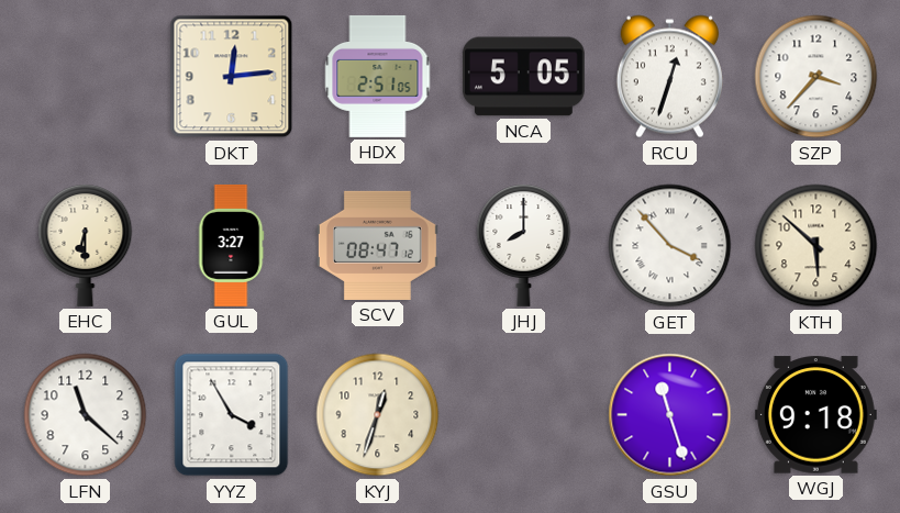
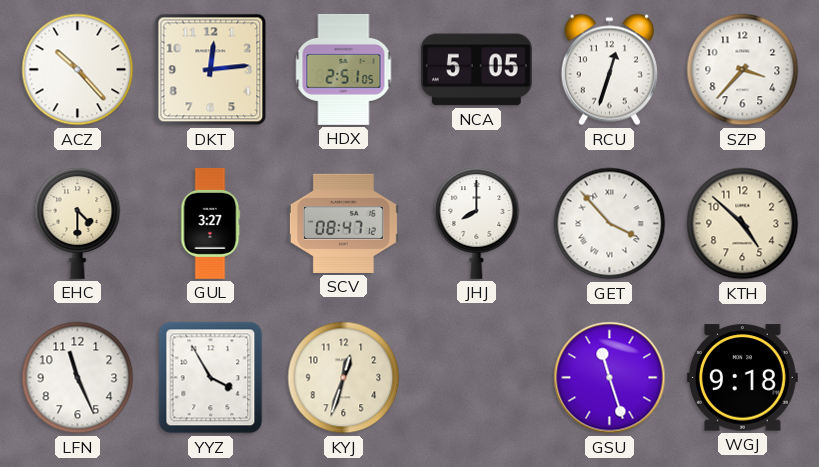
ACZ: none -> 10:23
EHC: 6:30 -> 4:30
KTH: 5:52 -> 4:52
LFN: 11:22 -> 11:26
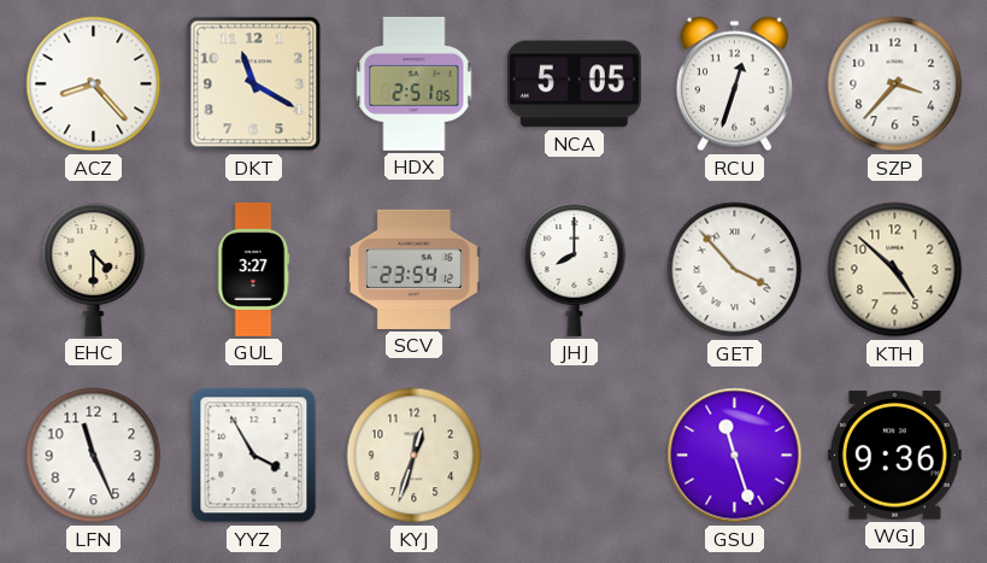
ACZ: 10:23 -> 8:23
DKT: 12:14 -> 11:20
SCV: 08:47 -> 23:54
WGJ: 9:18 -> 9:36
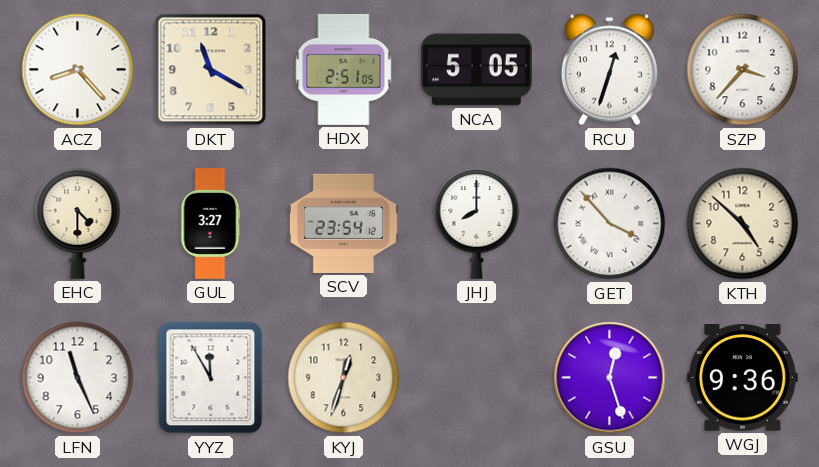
YYZ: 3:55 -> 11:55
GSU: 11:27 -> 12:27
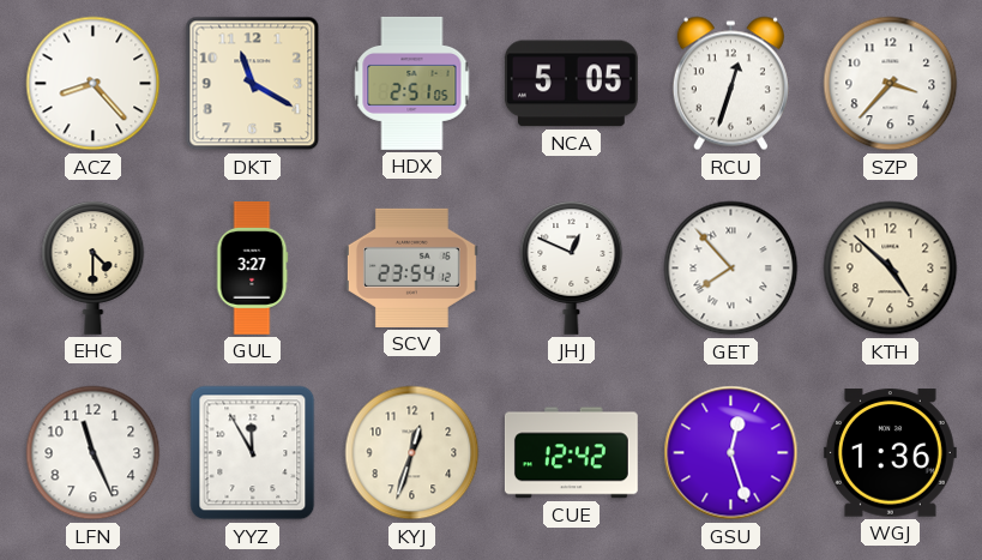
JHJ: 8:00 -> 12:49
GET: 3:53 -> 7:53
CUE: none -> 12:42
WGJ: 9:36 -> 1:36
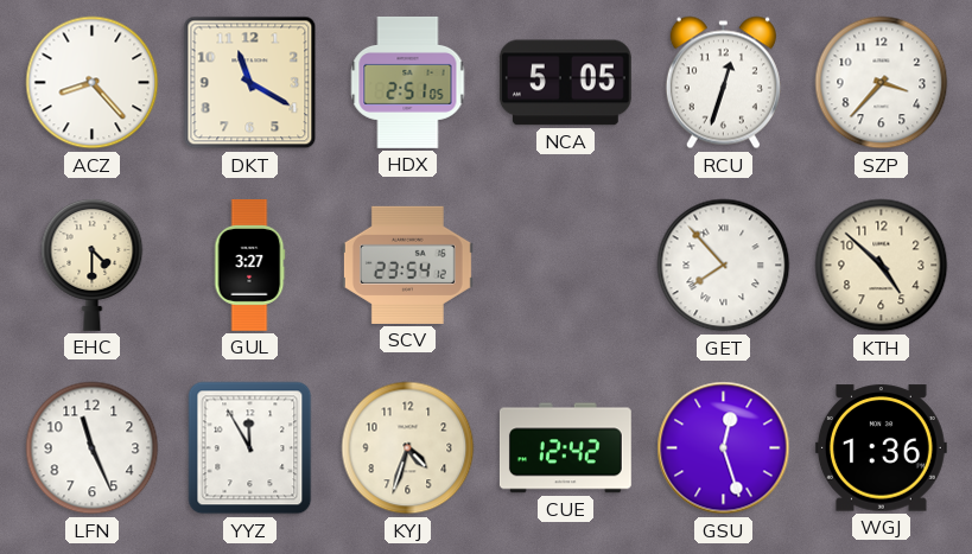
JHJ: 12:49 -> none
KYJ: 12:33 -> 4:33
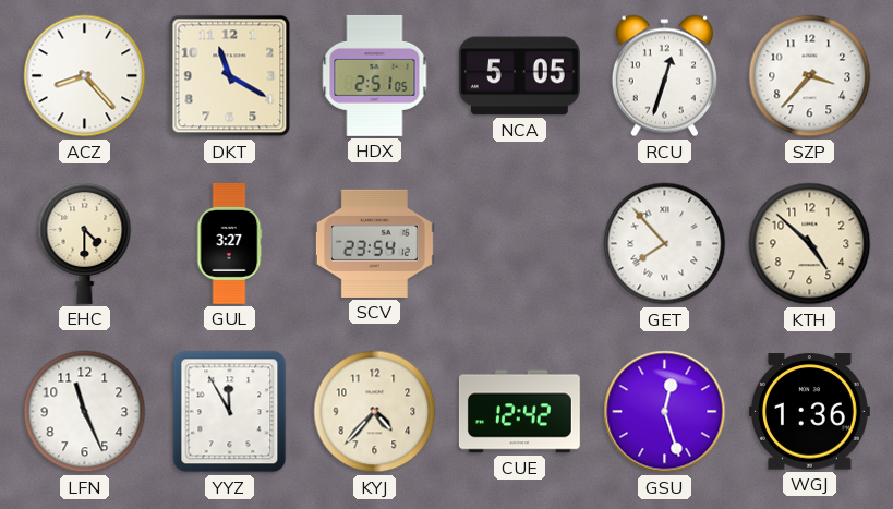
KYJ: 4:33 -> 4:37
